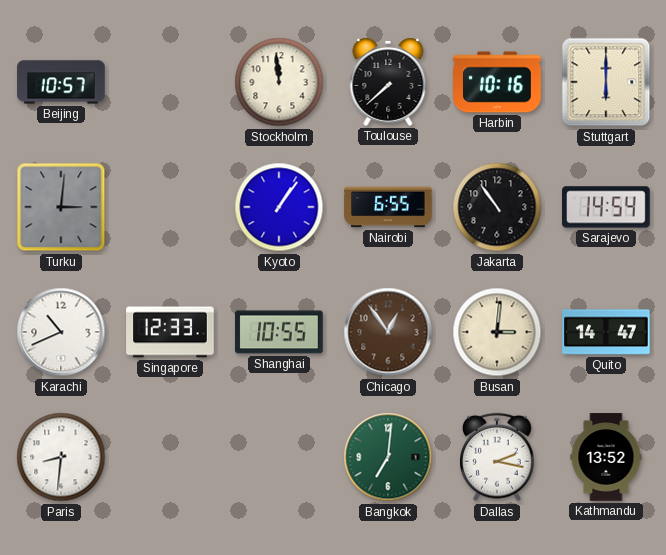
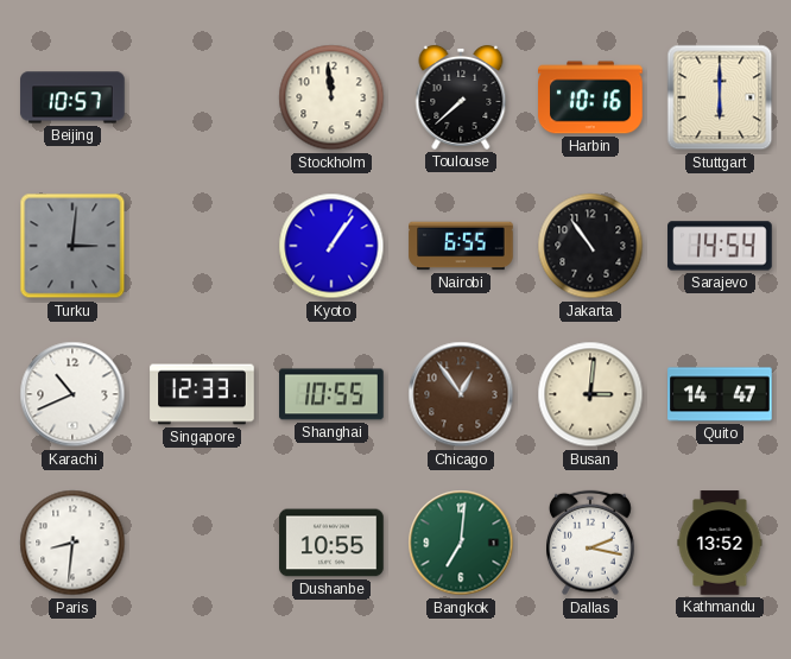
Dushanbe: none -> 10:55
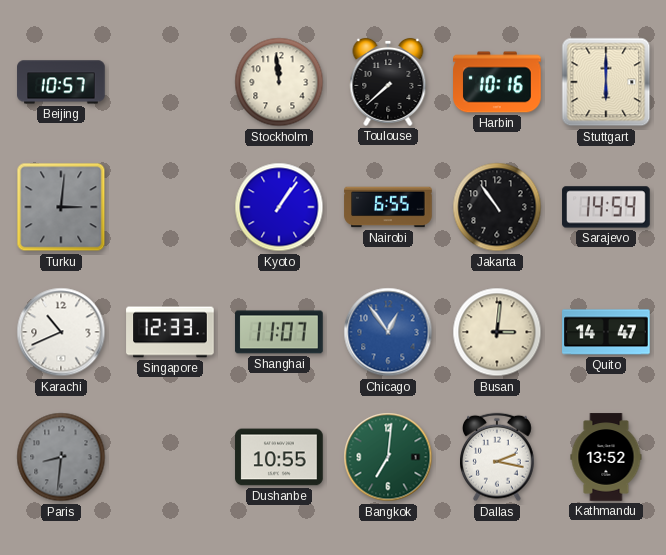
Shanghai: 10:55 -> 11:07
Chicago dial: brown -> blue
Paris dial: white -> grey
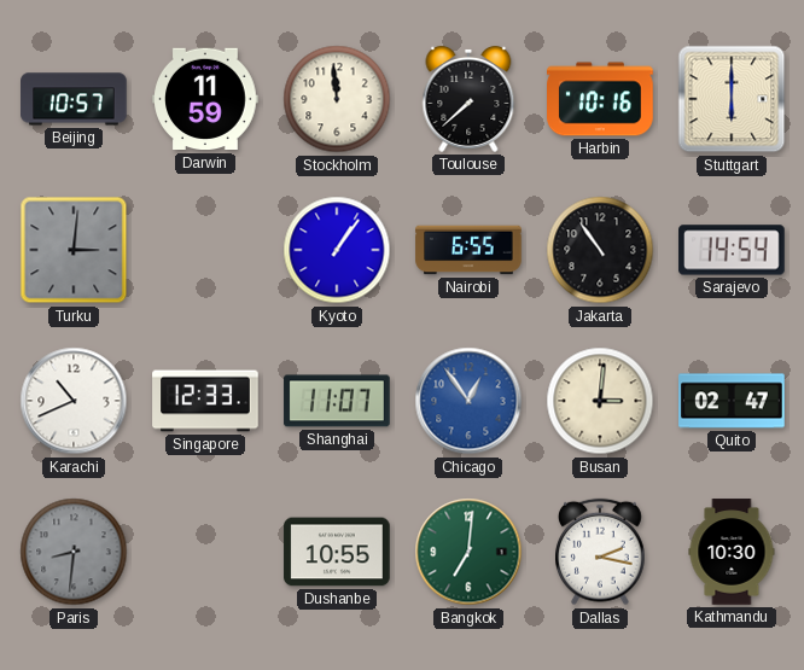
Darwin: none -> 11:59
Quito: 14:47 -> 02:47
Kathmandu: 13:52 -> 10:30
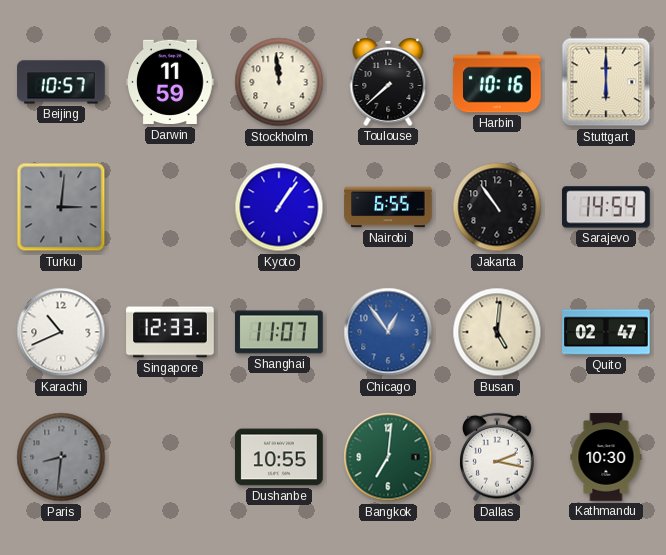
Busan: 3:01 -> 5:01
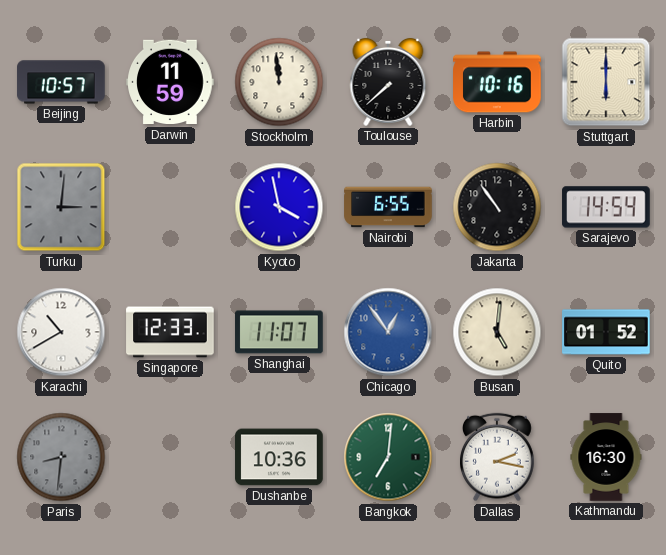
Kyoto: 1:06 -> 3:58
Karachi: 10:41 -> 10:40
Quito: 02:47 -> 01:52
Dushanbe: 10:55 -> 10:36
Kathmandu: 10:30 -> 16:30
